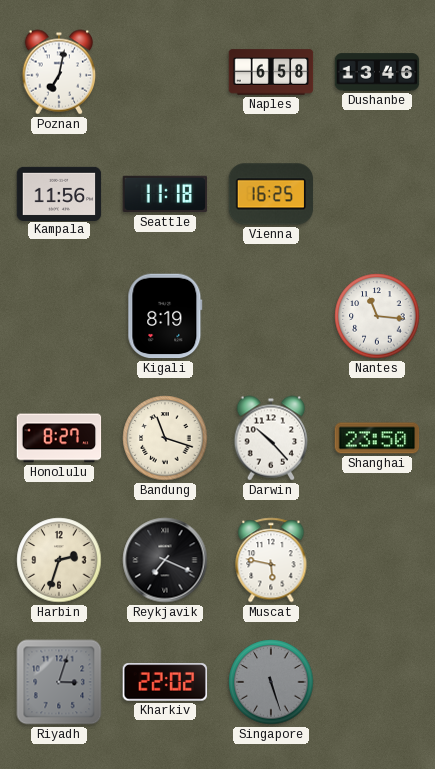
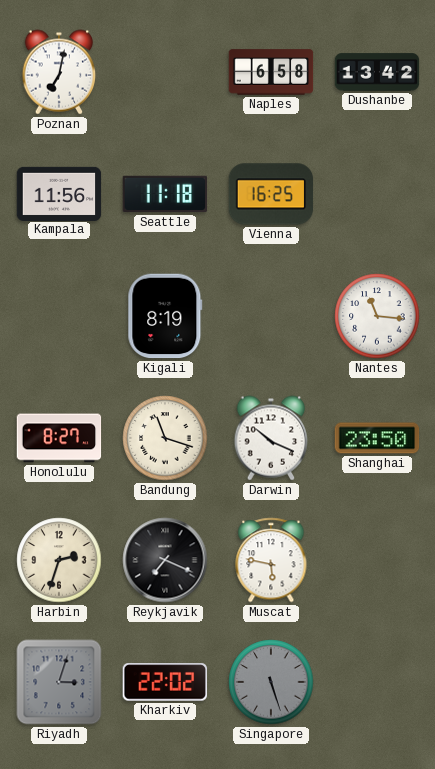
Dushanbe: 13:46 -> 13:42
Darwin: 10:23 -> 10:19
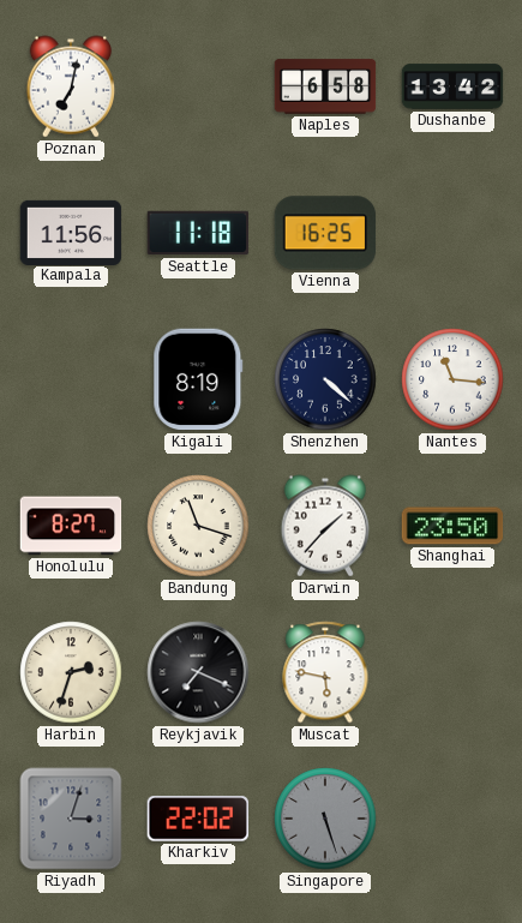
Shenzhen: none -> 4:22
Darwin: 10:19 -> 1:37
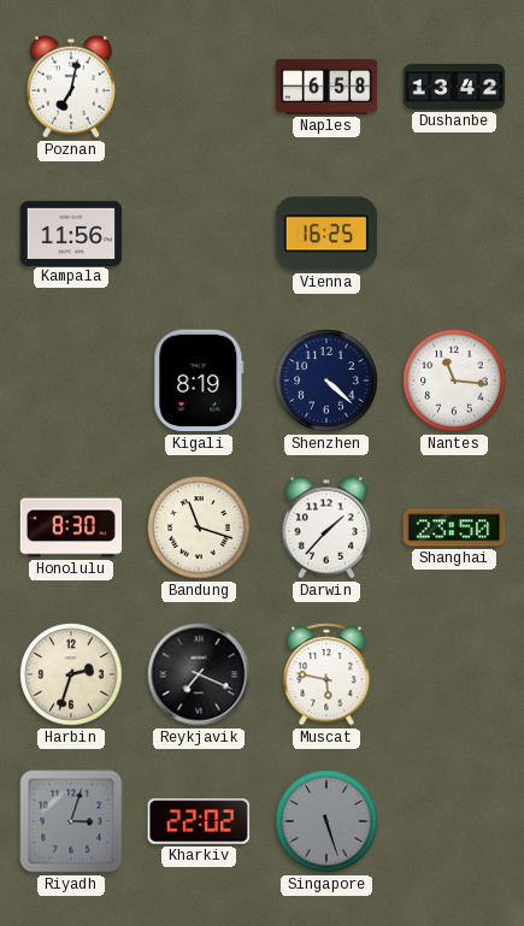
Seattle: 11:18 -> none
Honolulu: 8:27 -> 8:30
